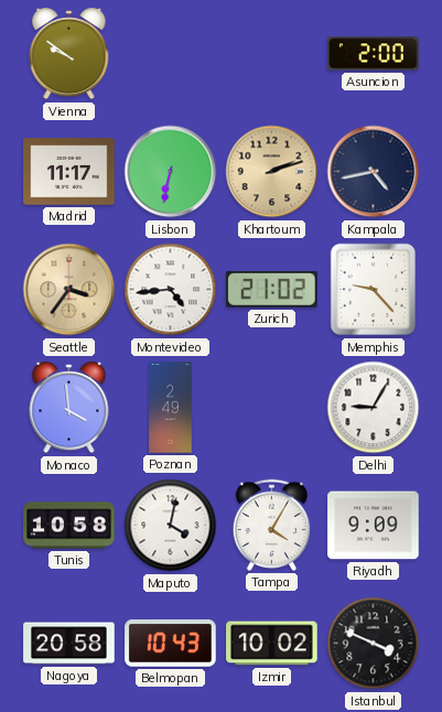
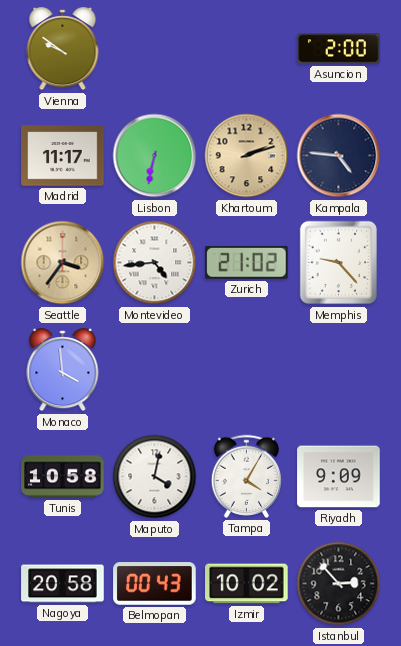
Kampala: 4:43 -> 4:46
Poznan: 2:49 -> none
Delhi: 9:05 -> none
Belmopan: 10:43 -> 00:43
Istanbul: 3:49 -> 2:53
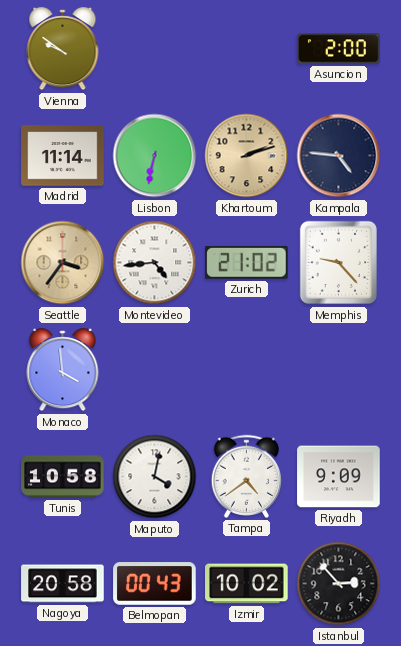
Madrid: 11:17 -> 11:14
Tampa: 4:05 -> 4:39
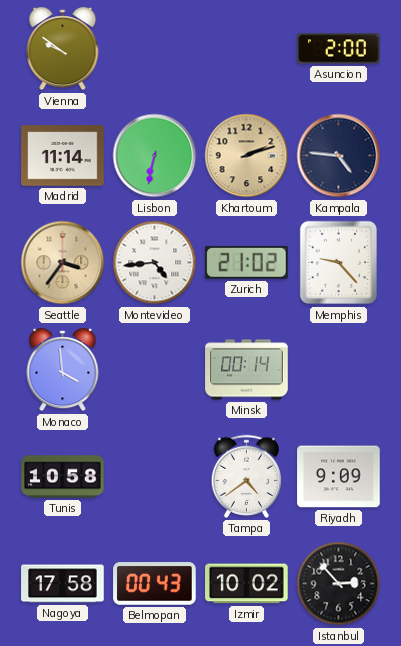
Minsk: none -> 00:14
Maputo: 4:02 -> none
Nagoya: 20:58 -> 17:58
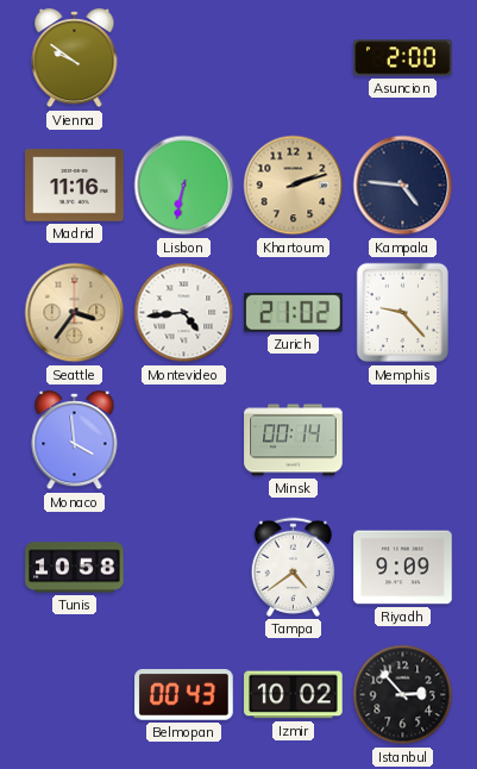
Madrid: 11:14 -> 11:16
Nagoya: 17:58 -> none
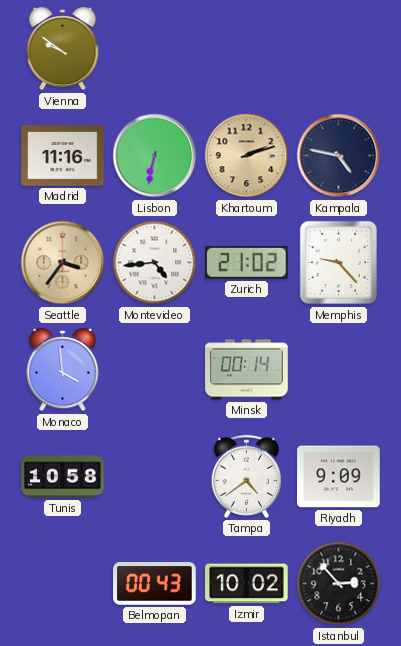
Asuncion: 2:00 -> none
Kampala: 4:46 -> 4:47
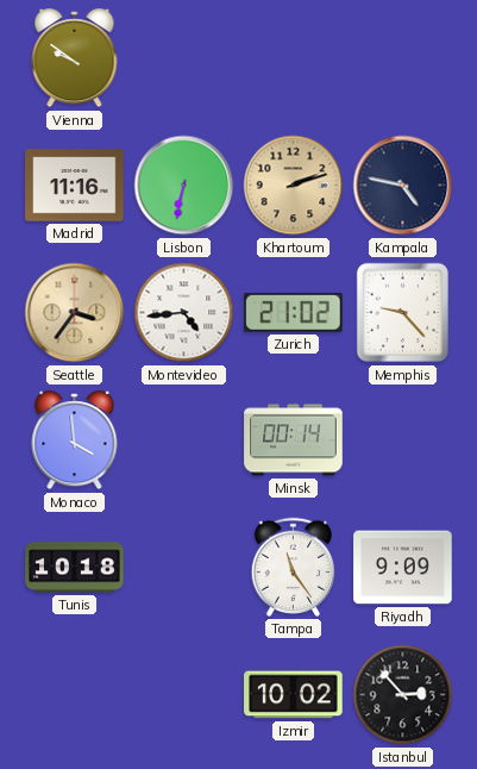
Tunis: 10:58 -> 10:18
Tampa: 4:39 -> 11:24
Belmopan: 00:43 -> none
